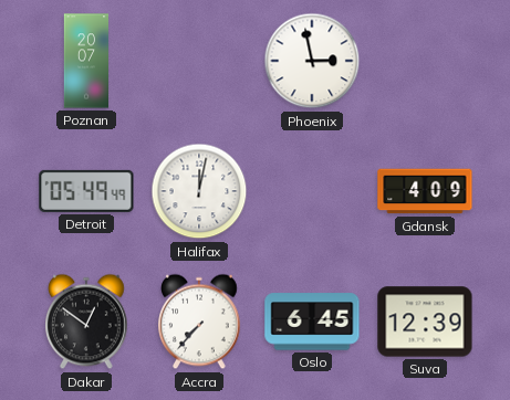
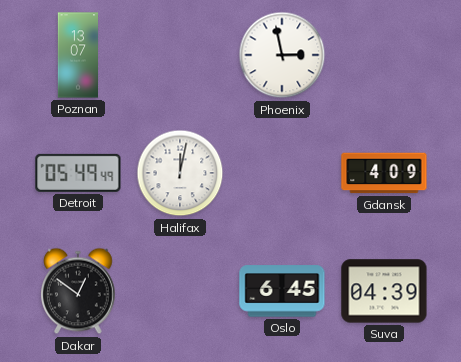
Poznan: 20:07 -> 13:07
Accra: 7:37 -> none
Suva: 12:39 -> 04:39
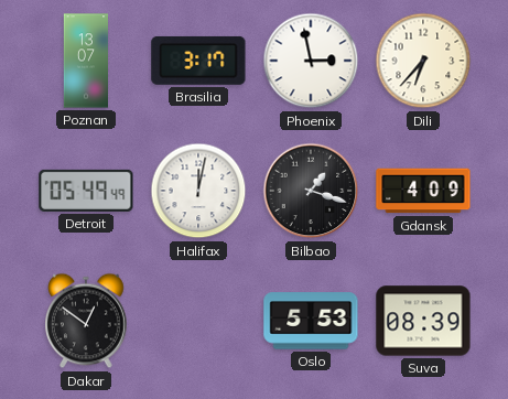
Brasilia: none -> 3:17
Dili: none -> 6:37
Bilbao: none -> 1:18
Oslo: 6:45 -> 5:53
Suva: 04:39 -> 08:39
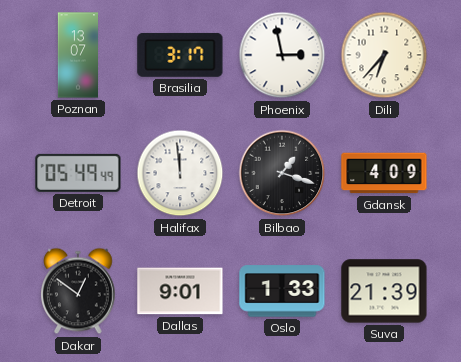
Halifax: 12:02 -> 11:59
Dallas: none -> 9:01
Oslo: 5:53 -> 1:33
Suva: 08:39 -> 21:39
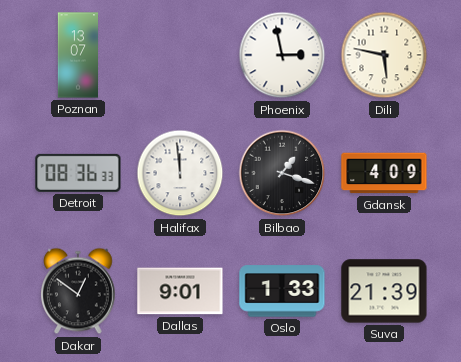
Brasilia: 3:17 -> none
Dili: 6:37 -> 5:47
Detroit: 05:49 -> 08:36
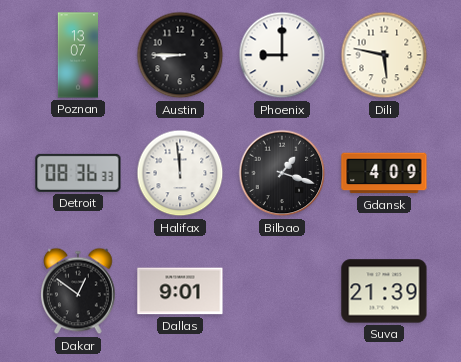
Austin: none -> 8:45
Phoenix: 2:58 -> 9:00
Oslo: 1:33 -> none
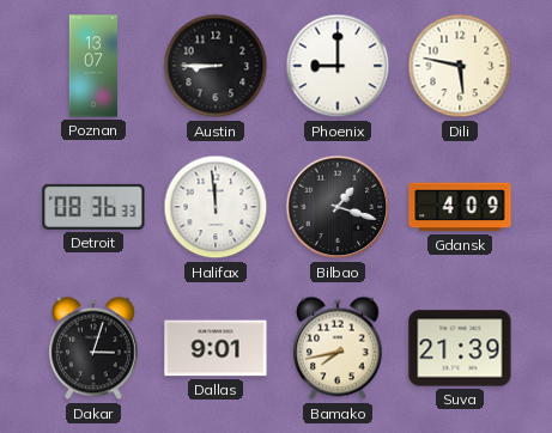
Dakar: 12:51 -> 3:03
Bamako: none -> 7:43
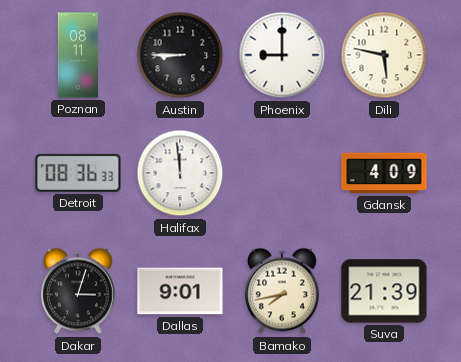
Poznan: 13:07 -> 08:11
Bilbao: 1:18 -> none
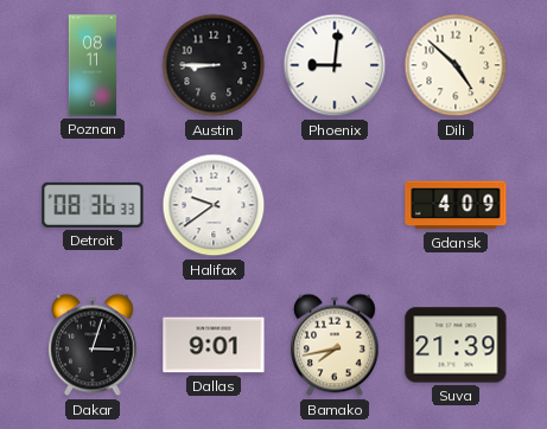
Phoenix: 9:00 -> 9:01
Dili: 5:47 -> 4:52
Halifax: 11:59 -> 9:39
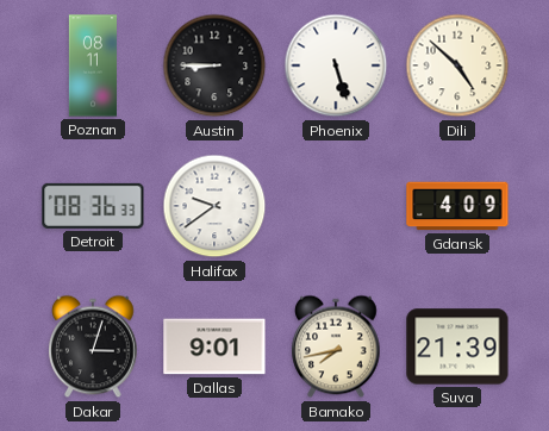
Phoenix: 9:01 -> 5:27
